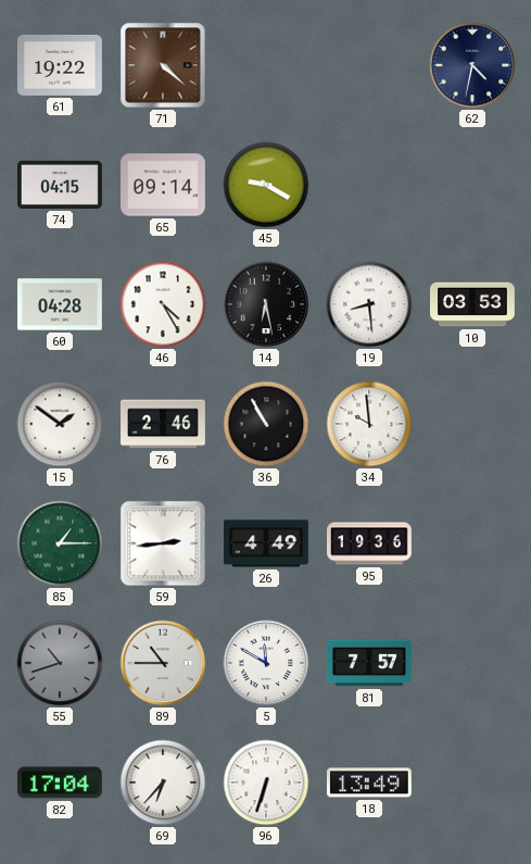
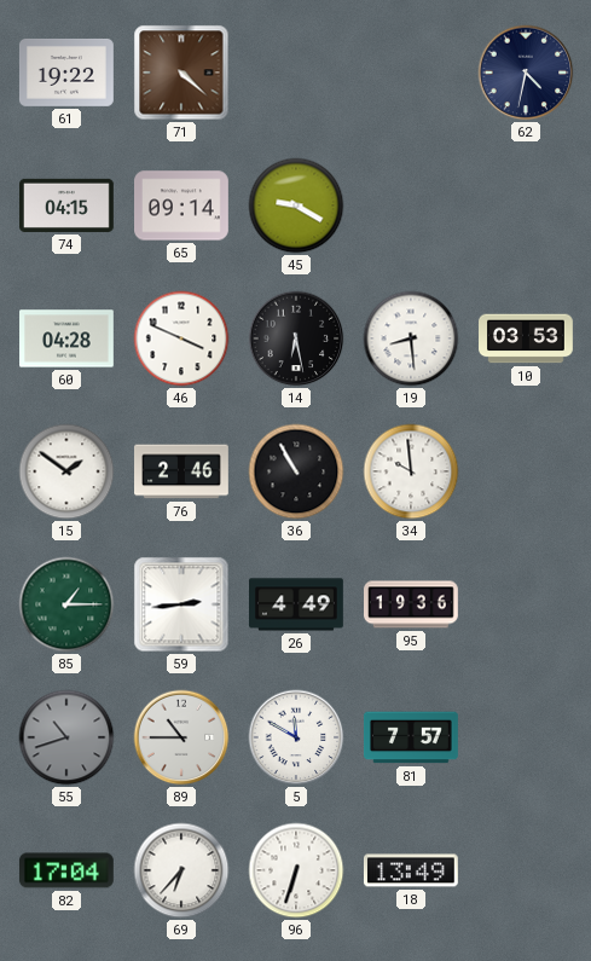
46: 4:25 -> 3:49
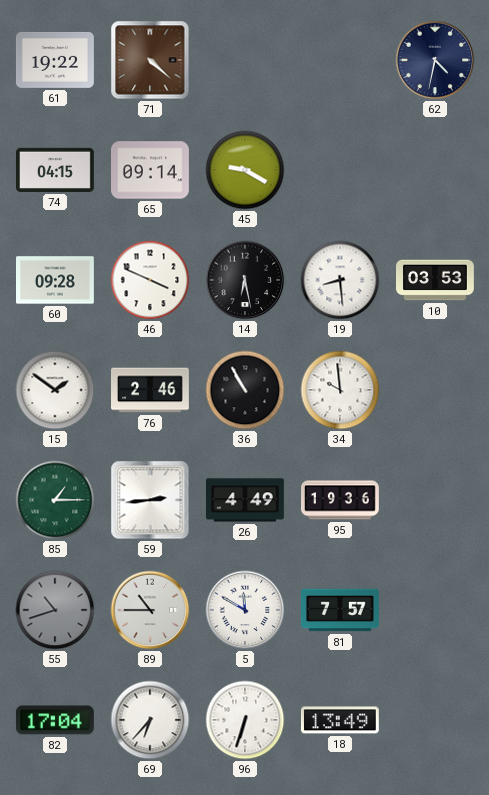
60: 04:28 -> 09:28
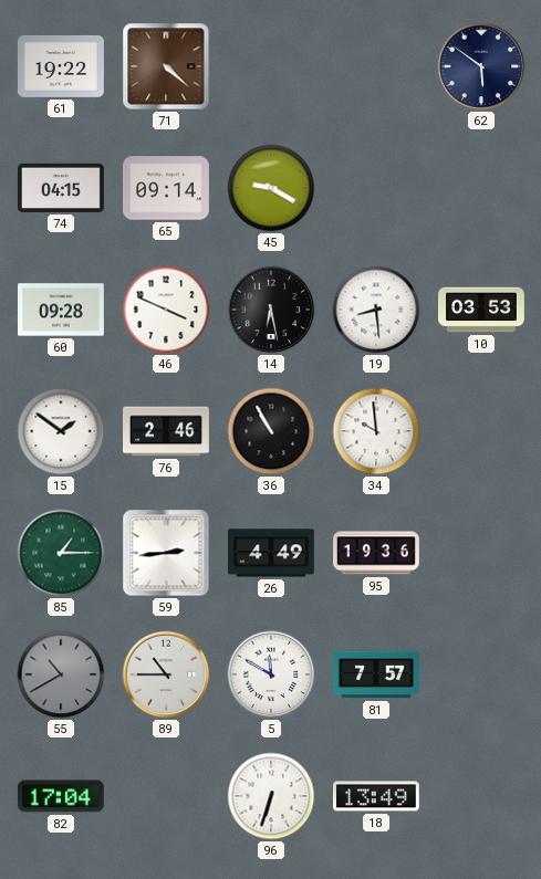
62: 4:32 -> 5:51
55: 10:42 -> 10:40
69: 6:37 -> none
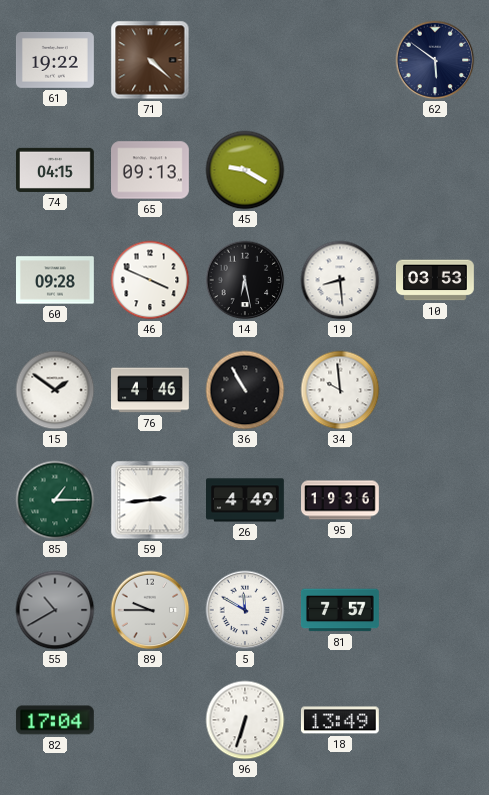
65: 09:14 -> 09:13
76: 2:46 -> 4:46
89: 10:45 -> 9:45
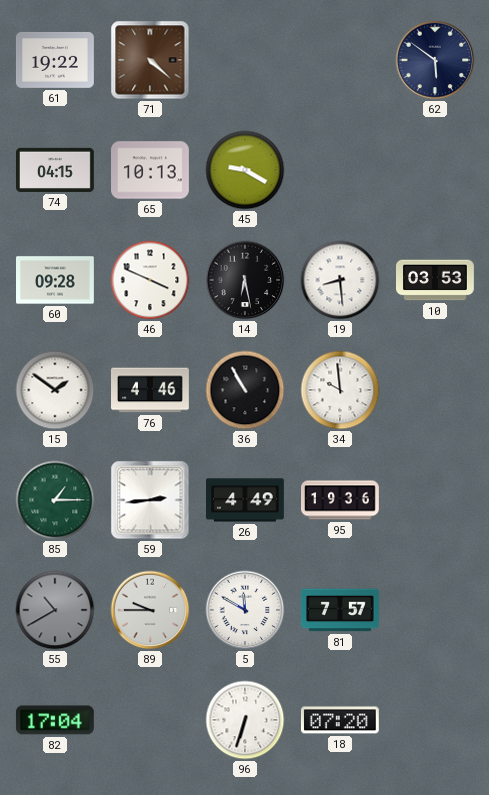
65: 09:13 -> 10:13
18: 13:49 -> 07:20
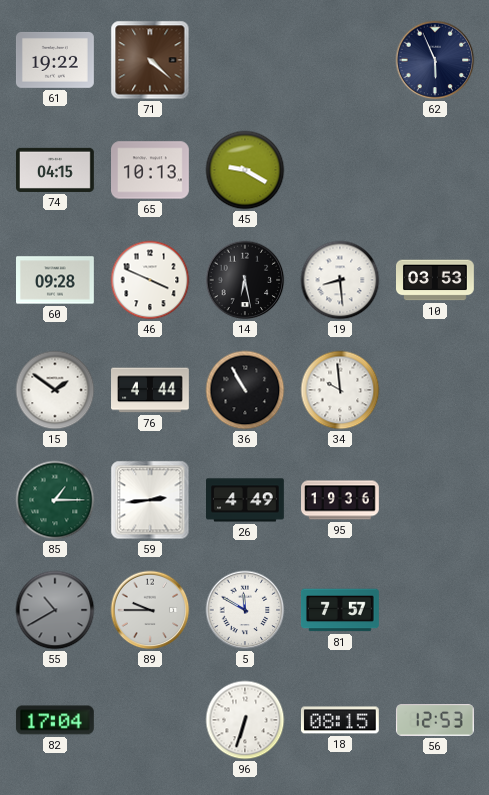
62: 5:51 -> 5:56
76: 4:46 -> 4:44
18: 07:20 -> 08:15
56: none -> 12:53
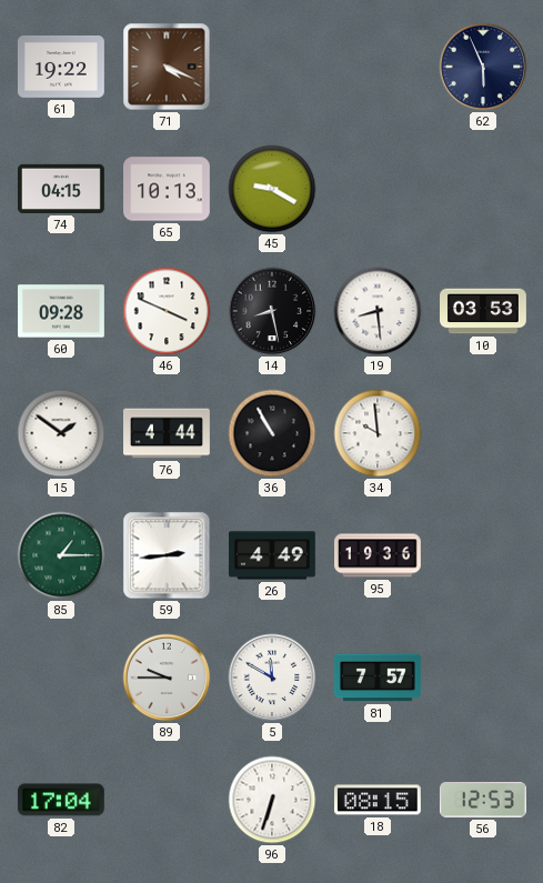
71: 4:22 -> 4:19
14: 6:28 -> 8:28
55: 10:40 -> none
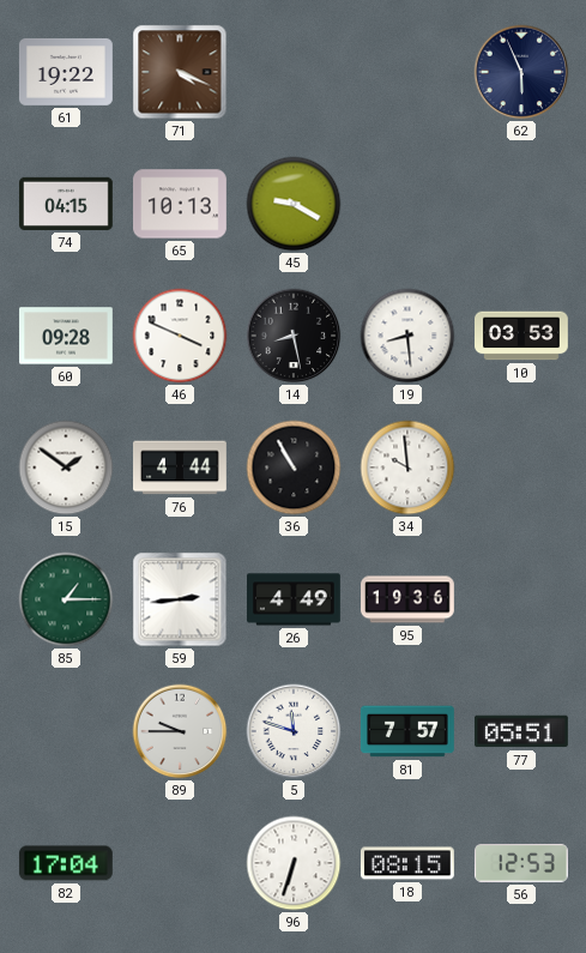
5: 11:50 -> 11:48
77: none -> 05:51
